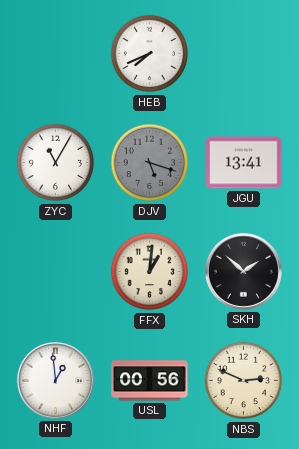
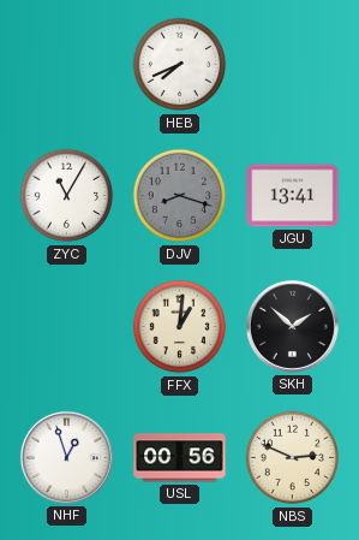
DJV: 5:18 -> 8:18
NHF: 12:59 -> 12:57
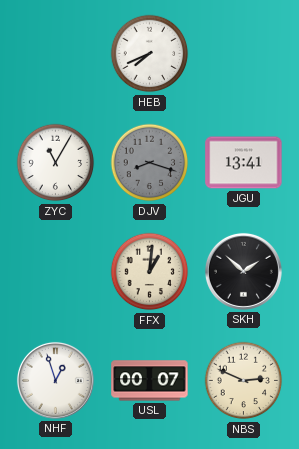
USL: 00:56 -> 00:07
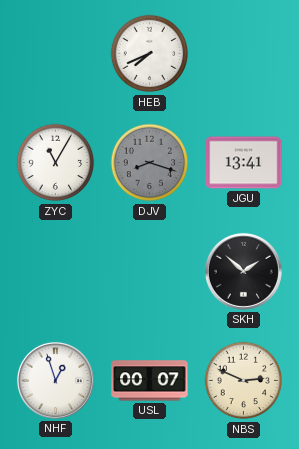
FFX: 1:01 -> none
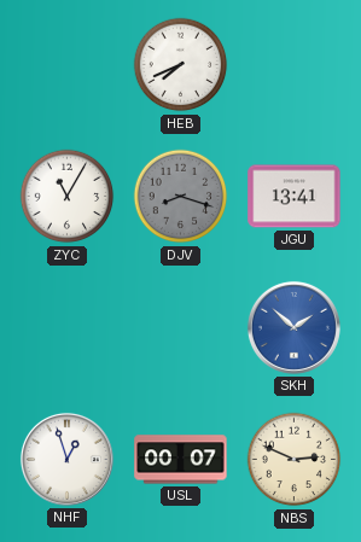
SKH dial: black -> blue
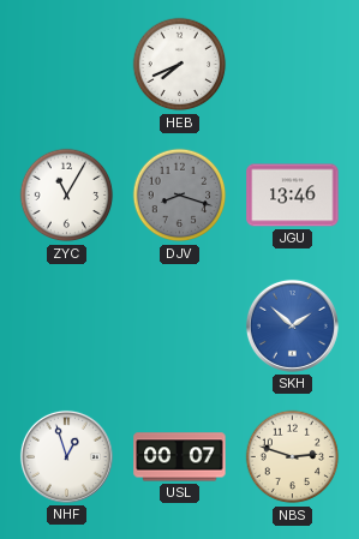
JGU: 13:41 -> 13:46
NBS: 2:49 -> 2:48
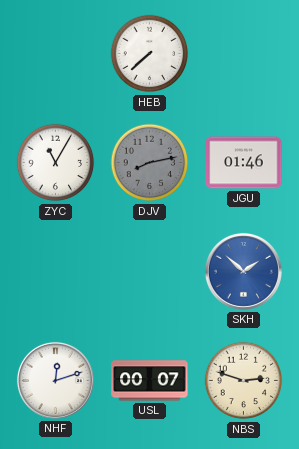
HEB: 7:41 -> 7:38
DJV: 8:18 -> 8:13
JGU: 13:46 -> 01:46
NHF: 12:57 -> 12:12
